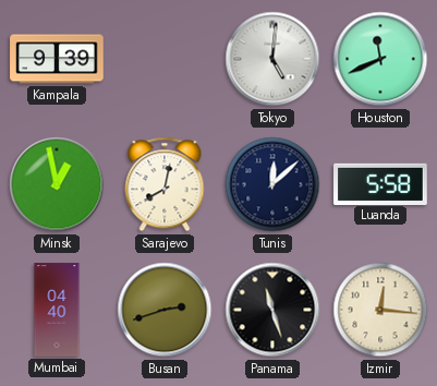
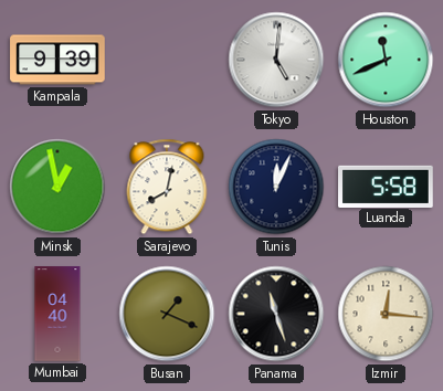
Tunis: 12:08 -> 12:04
Busan: 2:42 -> 1:19
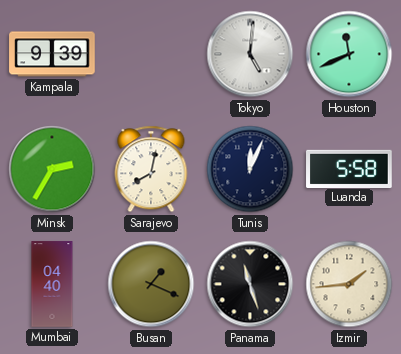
Minsk: 12:58 -> 2:35
Izmir: 12:16 -> 1:44
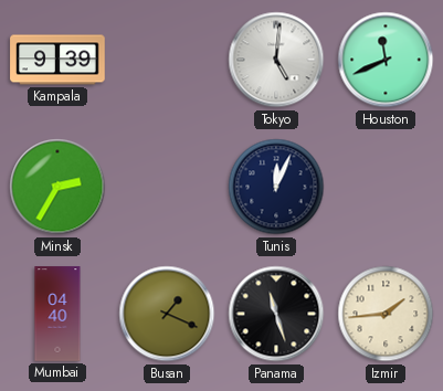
Sarajevo: 8:02 -> none
Luanda: 5:58 -> none
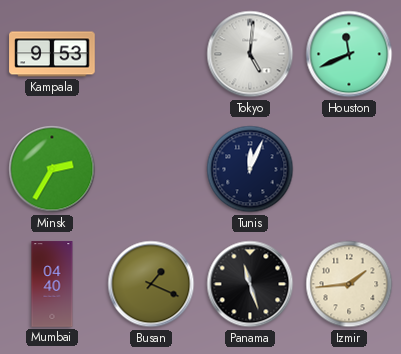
Kampala: 9:39 -> 9:53
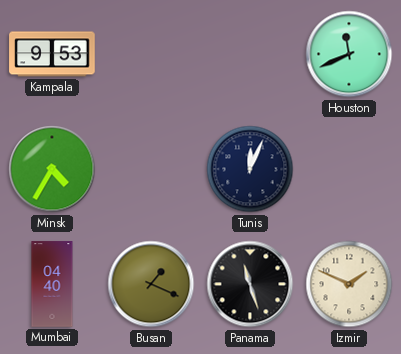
Tokyo: 5:01 -> none
Minsk: 2:35 -> 4:35
Izmir: 1:44 -> 1:49
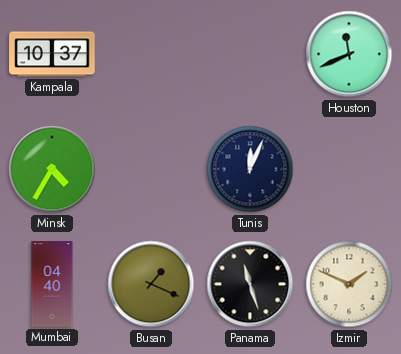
Kampala: 9:53 -> 10:37
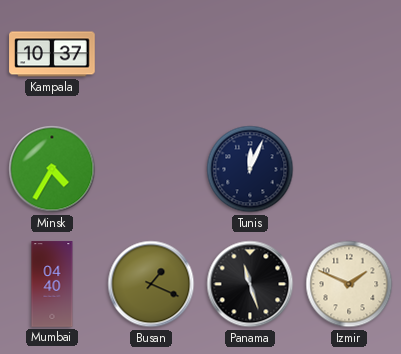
Houston: 11:41 -> none
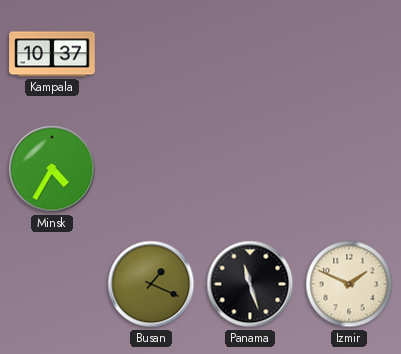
Tunis: 12:04 -> none
Mumbai: 04:40 -> none
